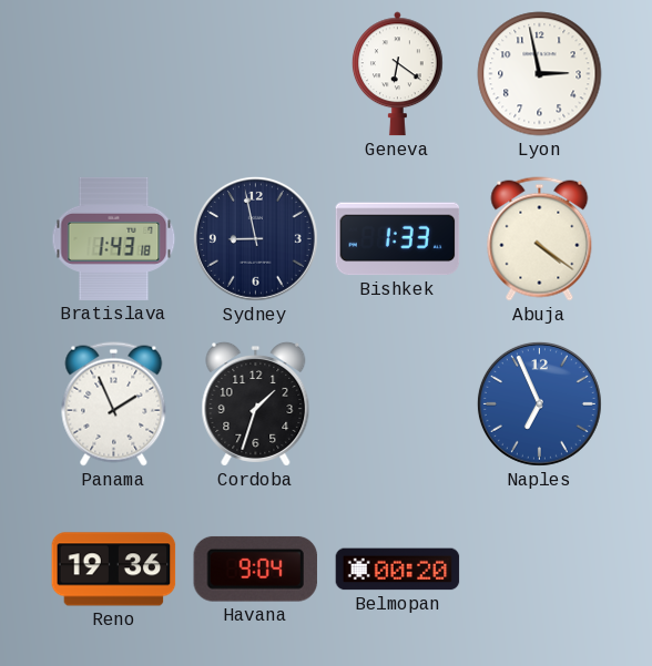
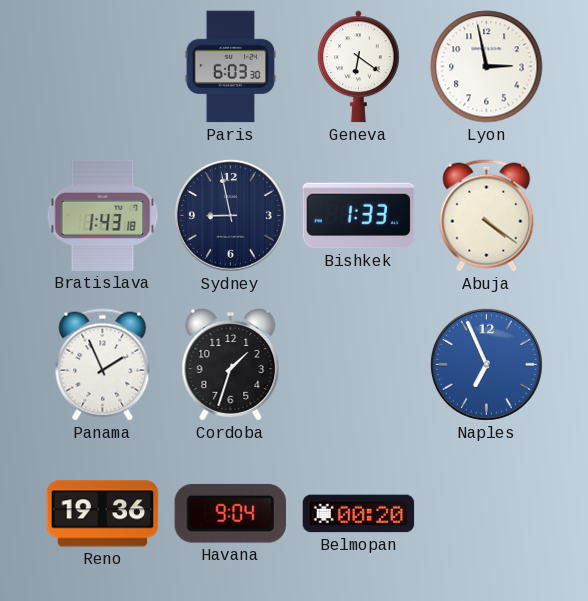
Paris: none -> 6:03
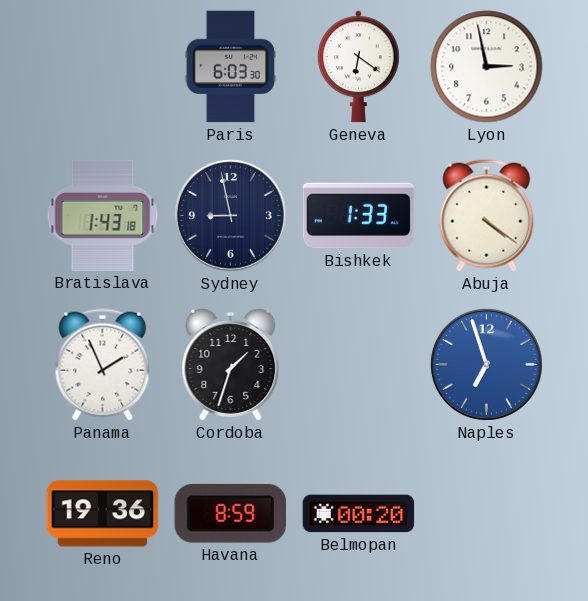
Naples: 6:56 -> 6:57
Havana: 9:04 -> 8:59
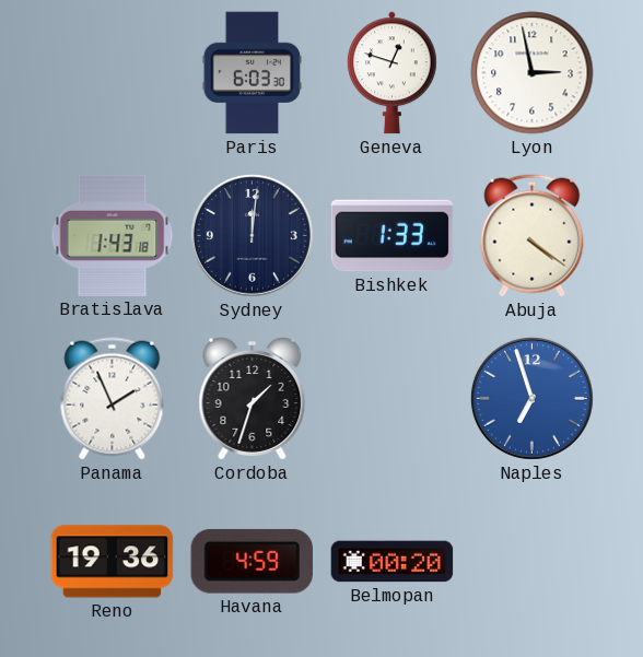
Geneva: 6:21 -> 12:48
Sydney: 8:58 -> 12:01
Havana: 8:59 -> 4:59
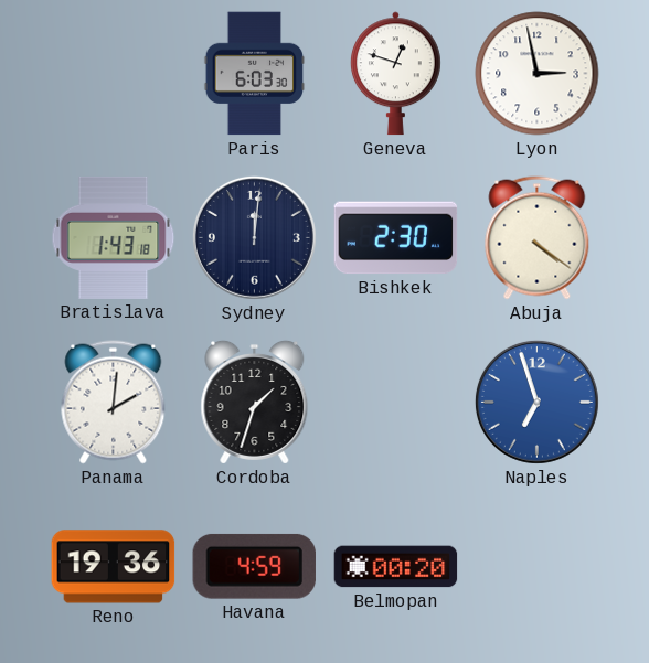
Bishkek: 1:33 -> 2:30
Panama: 1:56 -> 2:01
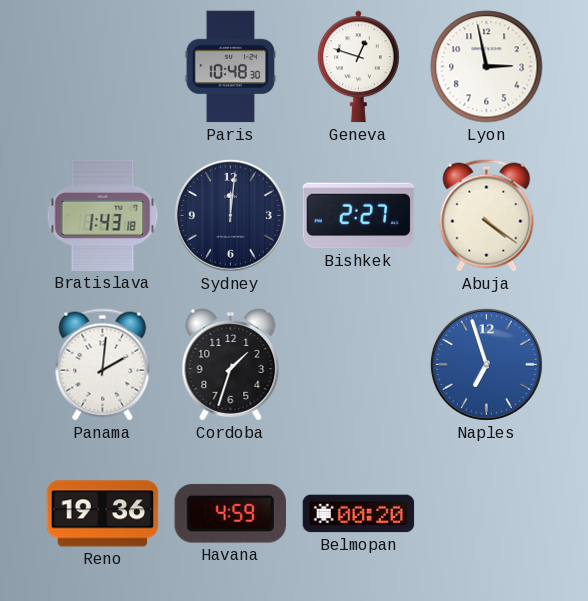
Paris: 6:03 -> 10:48
Bishkek: 2:30 -> 2:27
